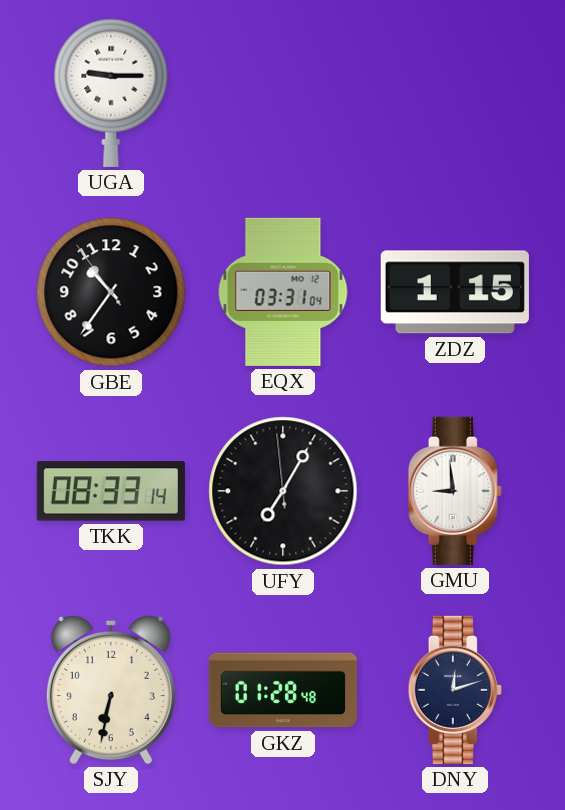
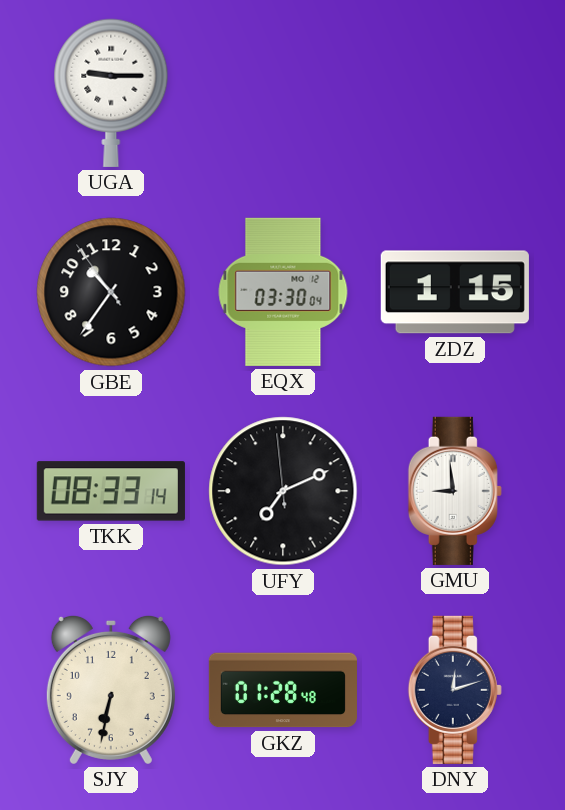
EQX: 03:31 -> 03:30
UFY: 7:04 -> 7:10
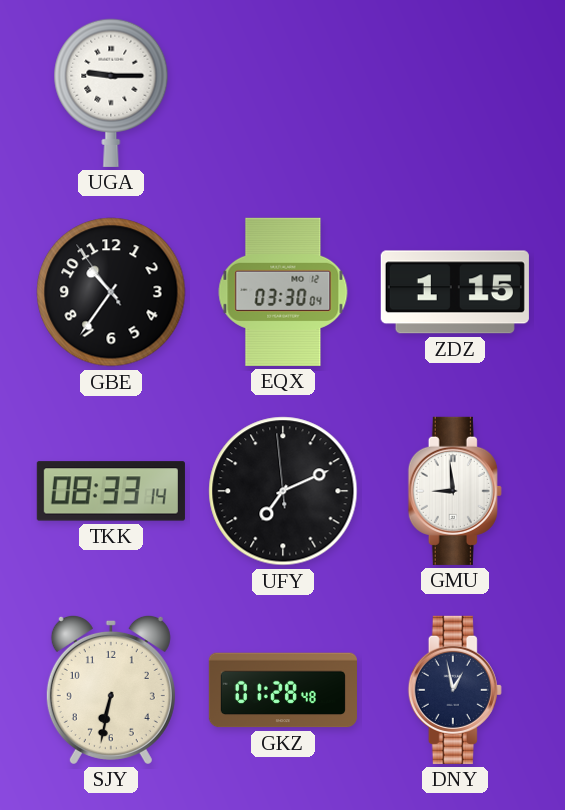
DNY: 12:12 -> 12:58
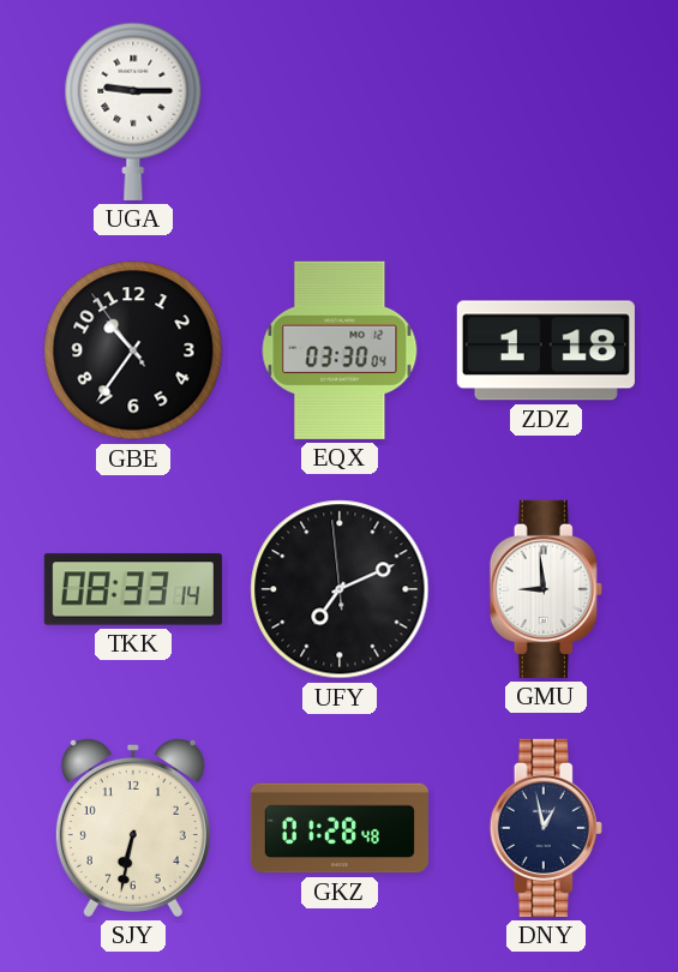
ZDZ: 1:15 -> 1:18
